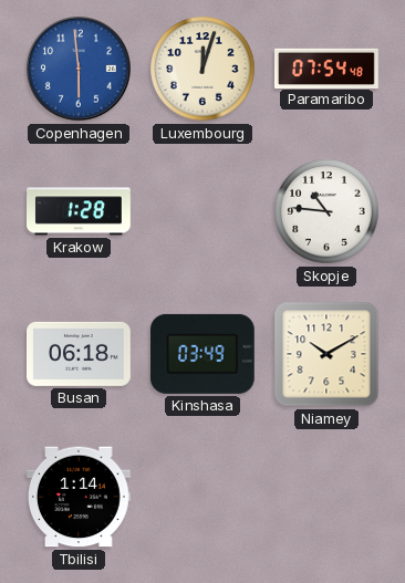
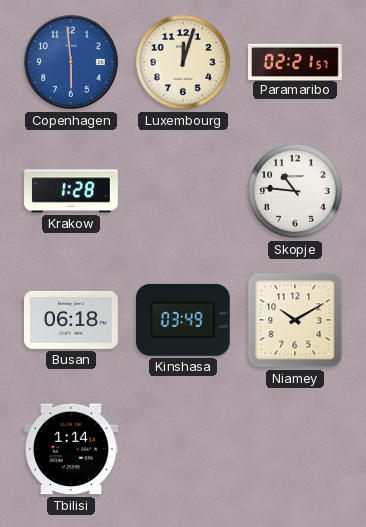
Paramaribo: 07:54 -> 02:21
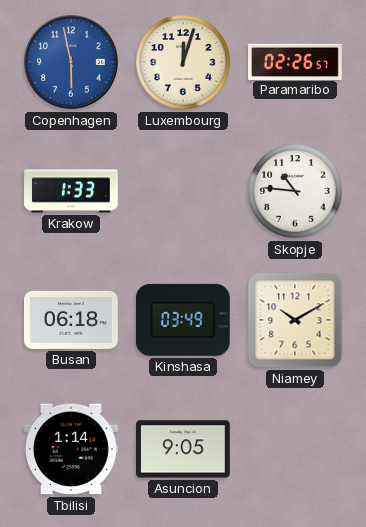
Copenhagen: 5:59 -> 5:58
Paramaribo: 02:21 -> 02:26
Krakow: 1:28 -> 1:33
Asuncion: none -> 9:05
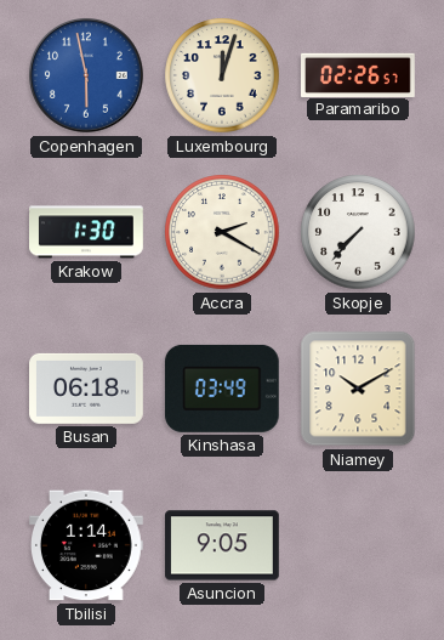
Krakow: 1:33 -> 1:30
Accra: none -> 2:20
Skopje: 10:46 -> 7:37
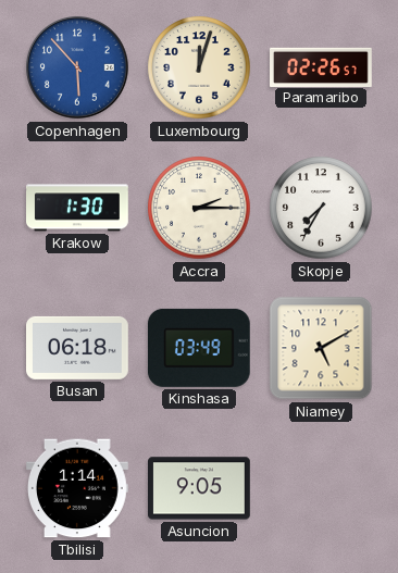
Copenhagen: 5:58 -> 5:53
Accra: 2:20 -> 2:15
Skopje: 7:37 -> 7:35
Niamey: 10:10 -> 5:10
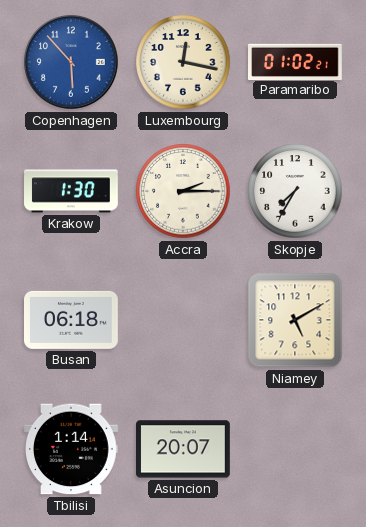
Luxembourg: 12:03 -> 12:17
Paramaribo: 02:26 -> 01:02
Kinshasa: 03:49 -> none
Asuncion: 9:05 -> 20:07
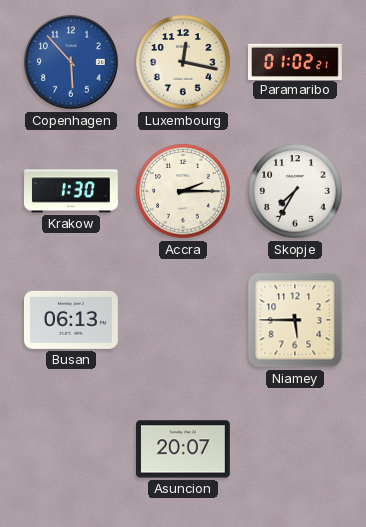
Busan: 06:18 -> 06:13
Niamey: 5:10 -> 5:45
Tbilisi: 1:14 -> none
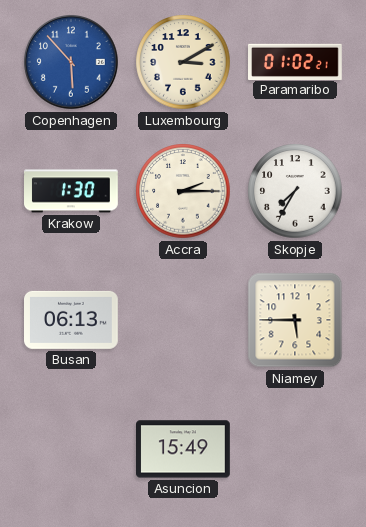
Luxembourg: 12:17 -> 3:10
Asuncion: 20:07 -> 15:49
